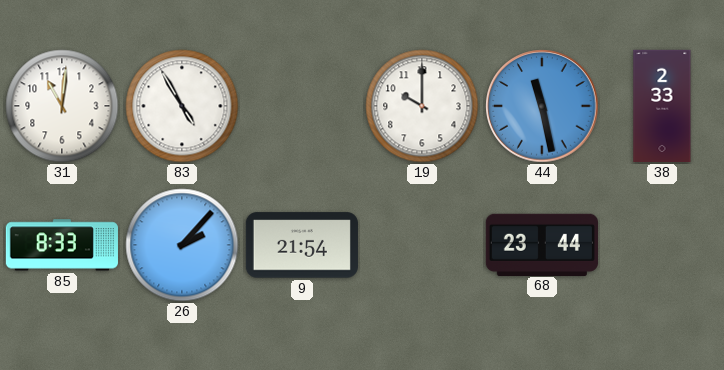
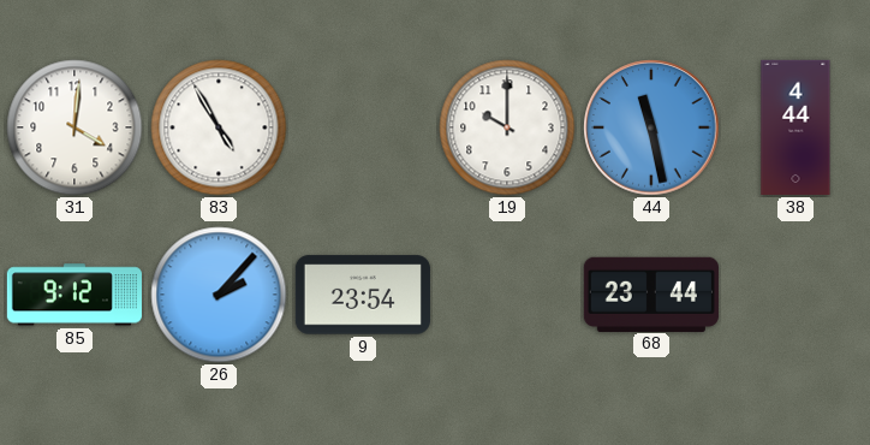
31: 11:01 -> 4:01
38: 2:33 -> 4:44
85: 8:33 -> 9:12
9: 21:54 -> 23:54
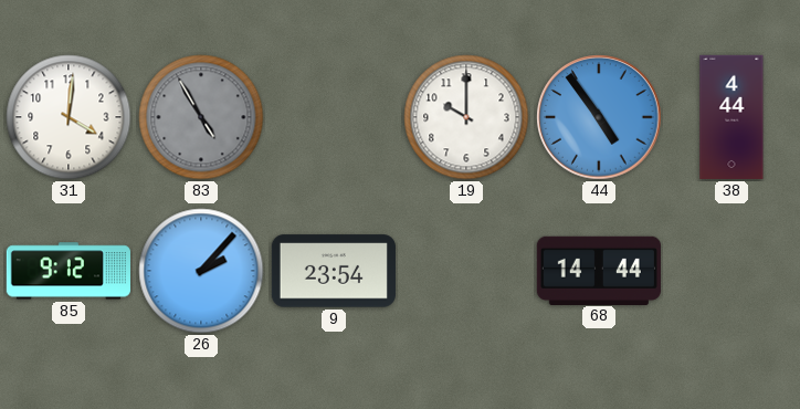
83 dial: white -> grey
44: 11:28 -> 4:54
68: 23:44 -> 14:44
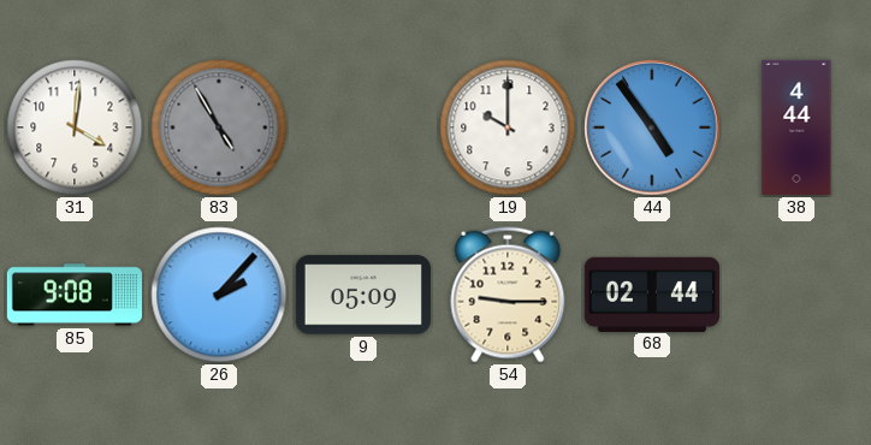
85: 9:12 -> 9:08
9: 23:54 -> 05:09
54: none -> 9:15
68: 14:44 -> 02:44
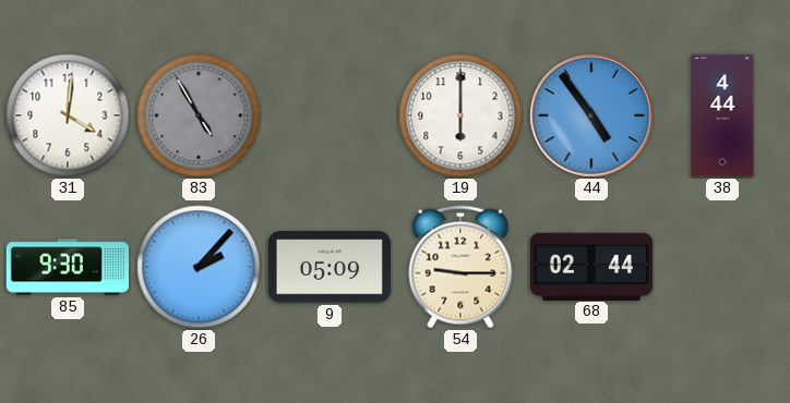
19: 10:00 -> 6:00
85: 9:08 -> 9:30
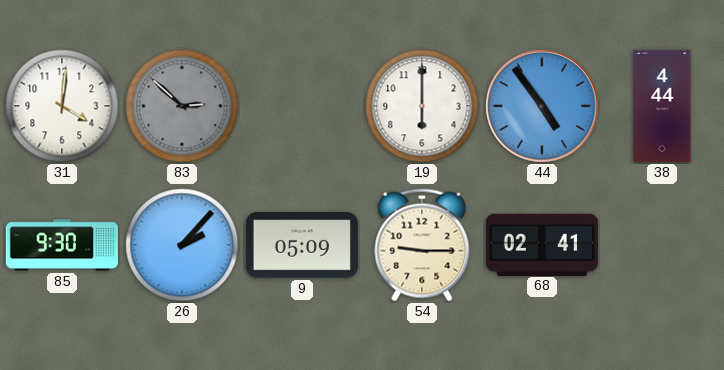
83: 4:55 -> 2:52
68: 02:44 -> 02:41
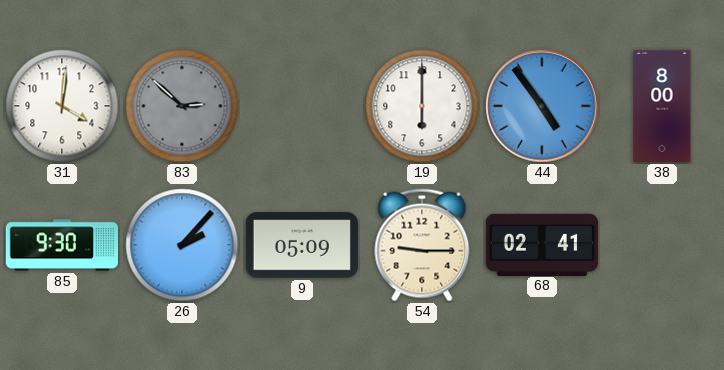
38: 4:44 -> 8:00
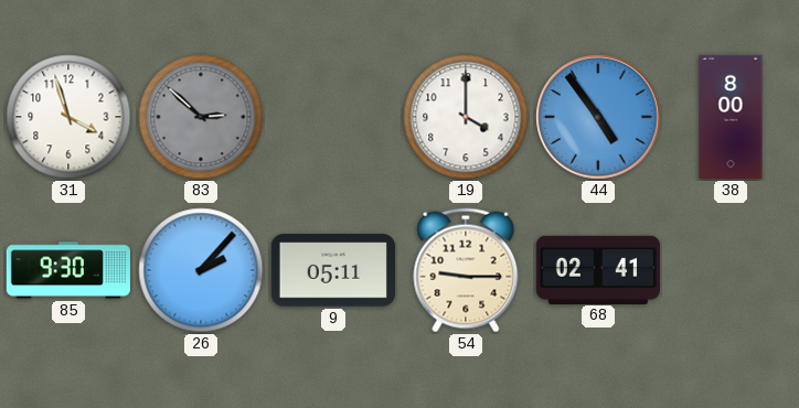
31: 4:01 -> 3:57
19: 6:00 -> 4:00
9: 05:09 -> 05:11
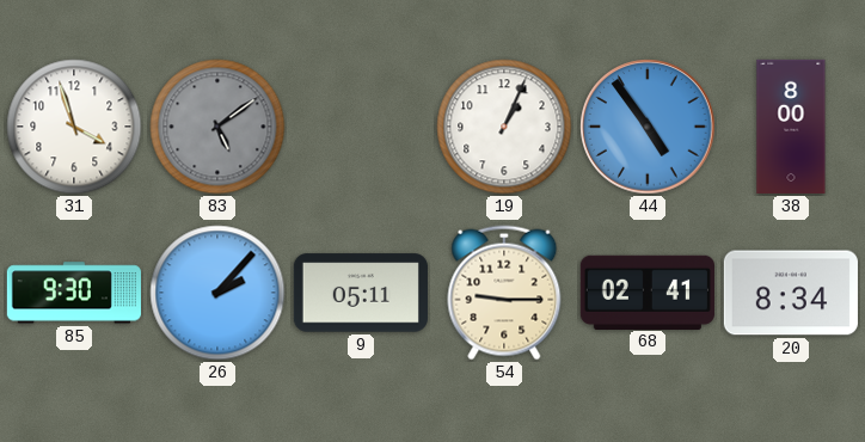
83: 2:52 -> 5:09
19: 4:00 -> 1:04
20: none -> 8:34
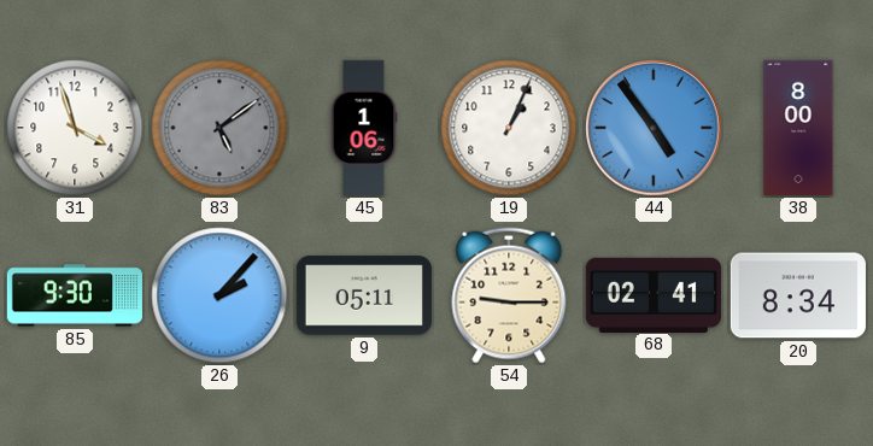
45: none -> 1:06
